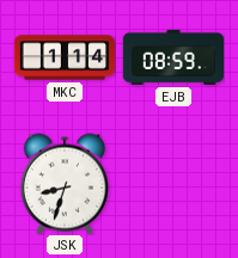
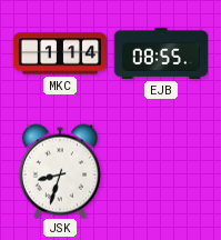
EJB: 08:59 -> 08:55
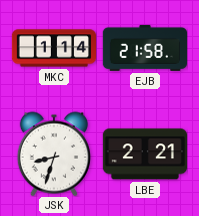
EJB: 08:55 -> 21:58
LBE: none -> 2:21
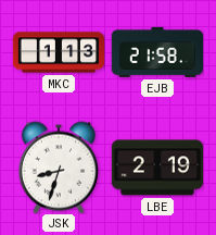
MKC: 1:14 -> 1:13
LBE: 2:21 -> 2:19
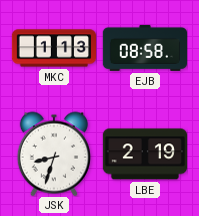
EJB: 21:58 -> 08:58
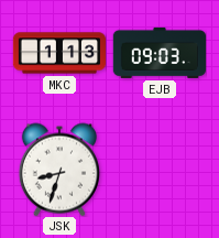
EJB: 08:58 -> 09:03
LBE: 2:19 -> none
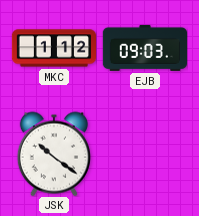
MKC: 1:13 -> 1:12
JSK: 8:33 -> 10:21
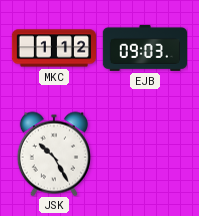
JSK: 10:21 -> 10:25
